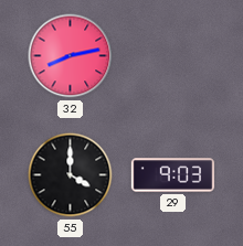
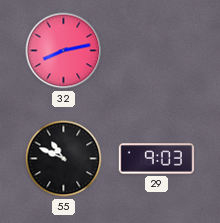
55: 4:00 -> 10:49
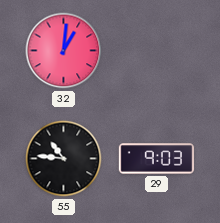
32: 8:13 -> 1:01
55: 10:49 -> 10:46
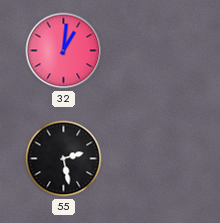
55: 10:46 -> 2:28
29: 9:03 -> none
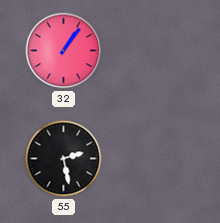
32: 1:01 -> 1:06
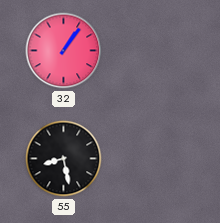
55: 2:28 -> 8:28
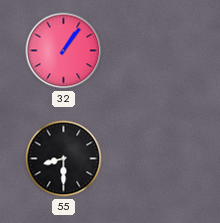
55: 8:28 -> 8:30
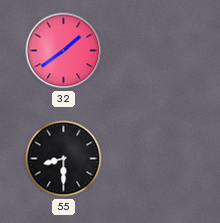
32: 1:06 -> 1:39
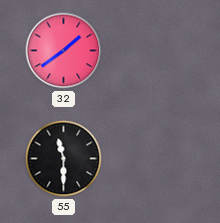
55: 8:30 -> 11:30
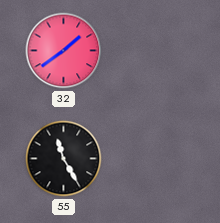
55: 11:30 -> 11:25
